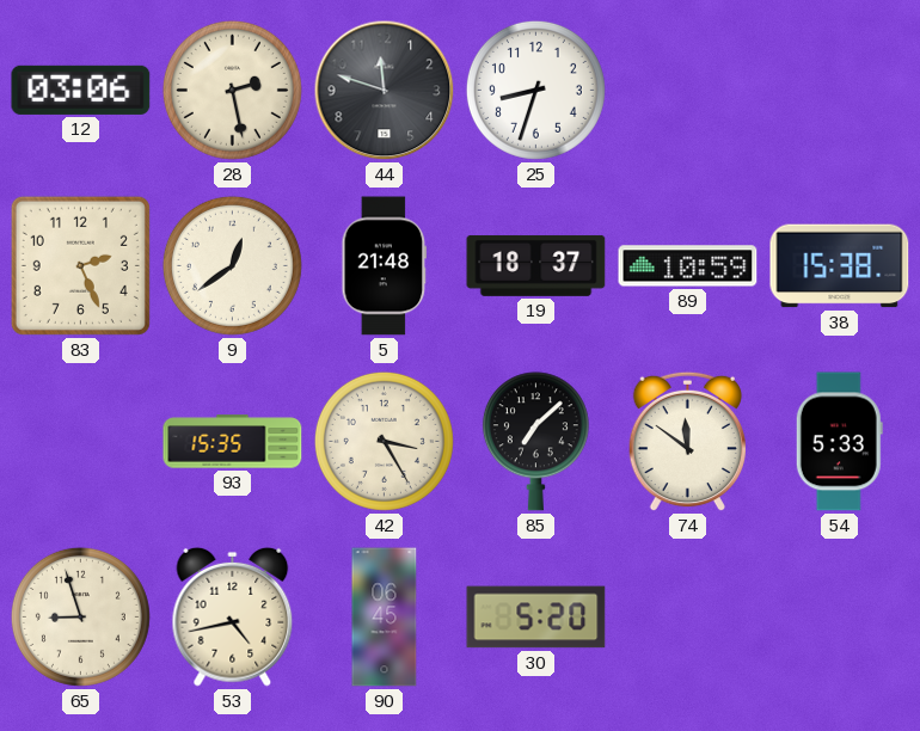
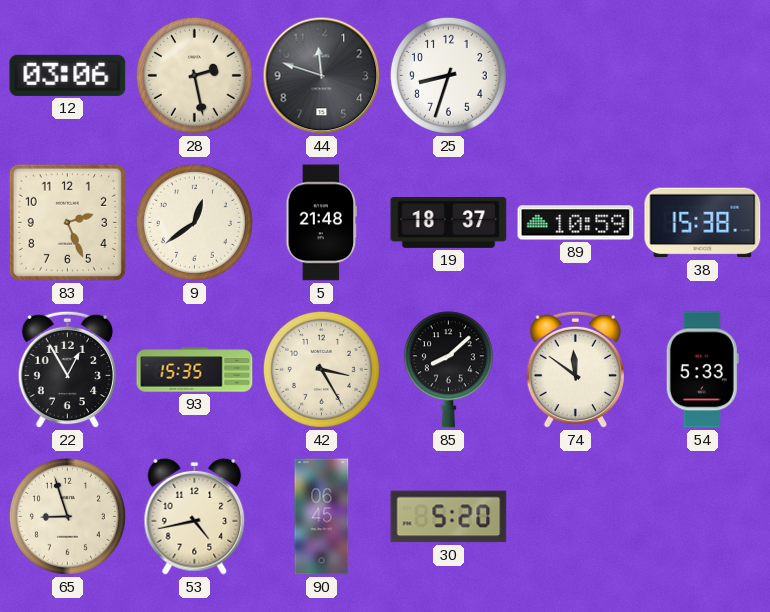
22: none -> 12:55
85: 7:08 -> 8:08
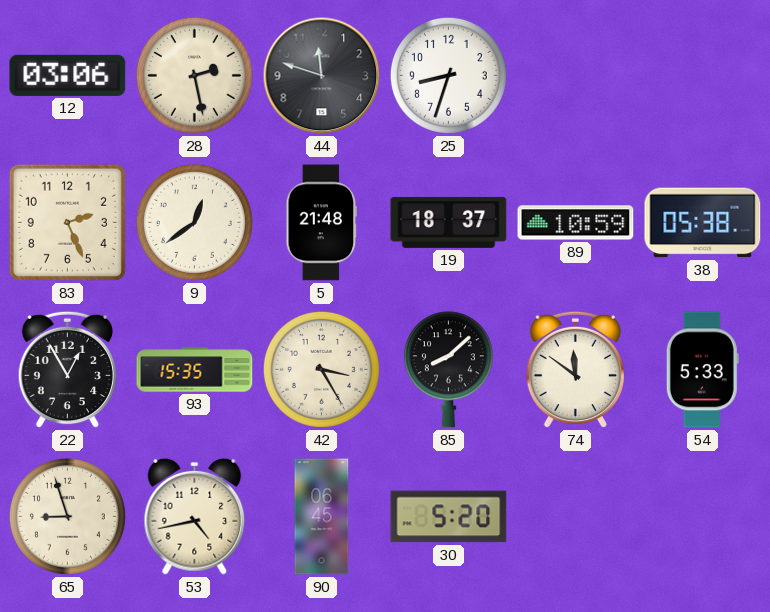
38: 15:38 -> 05:38
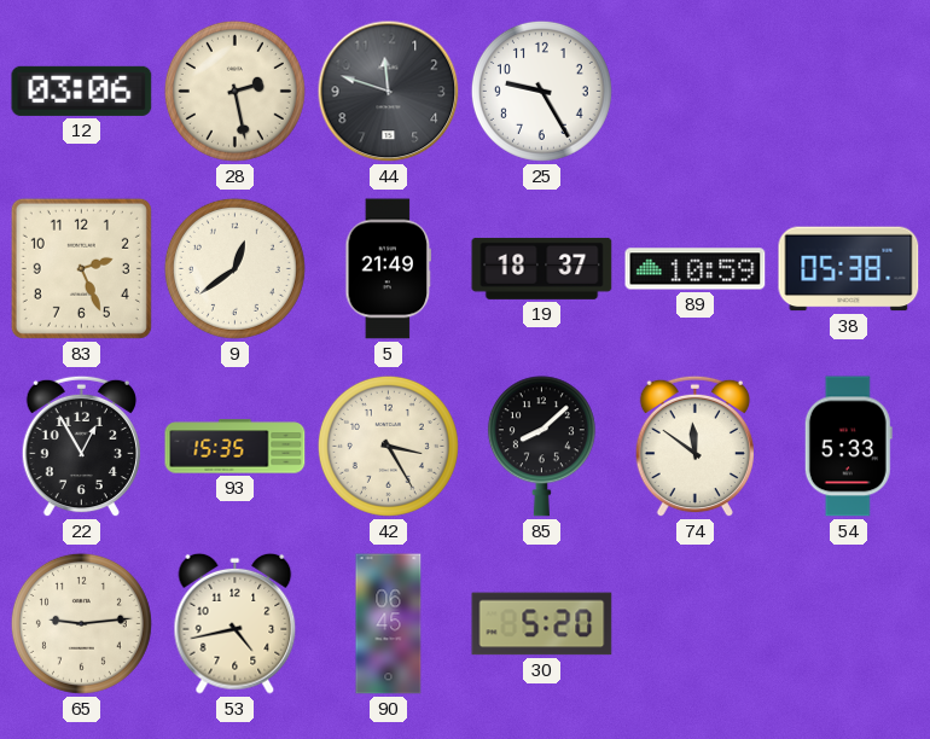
25: 8:33 -> 9:25
5: 21:48 -> 21:49
65: 8:57 -> 9:14
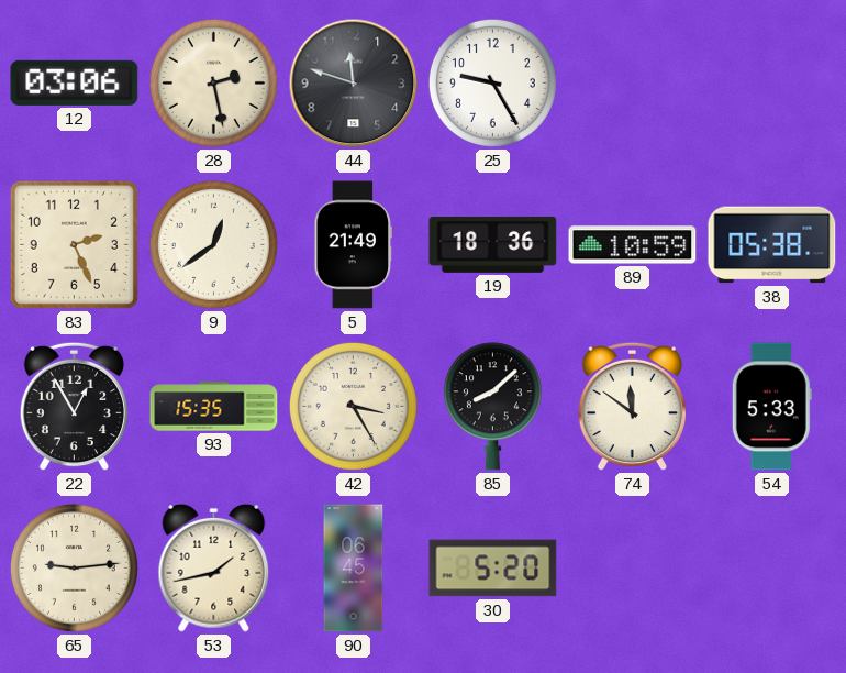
19: 18:37 -> 18:36
53: 4:43 -> 1:43
